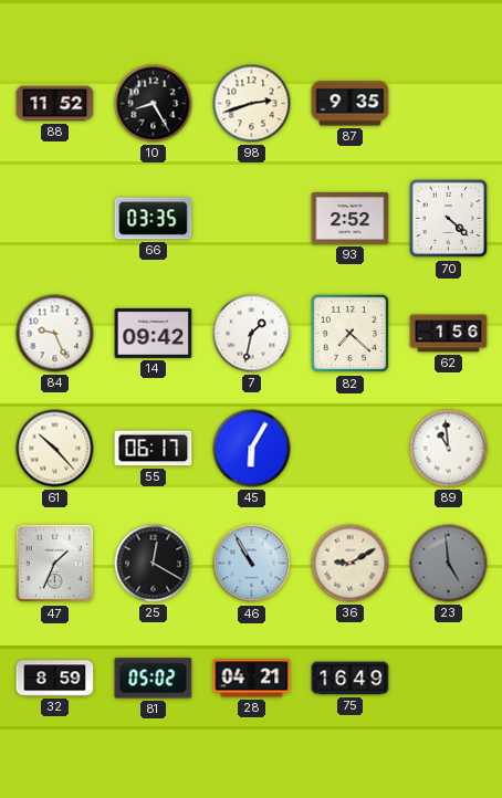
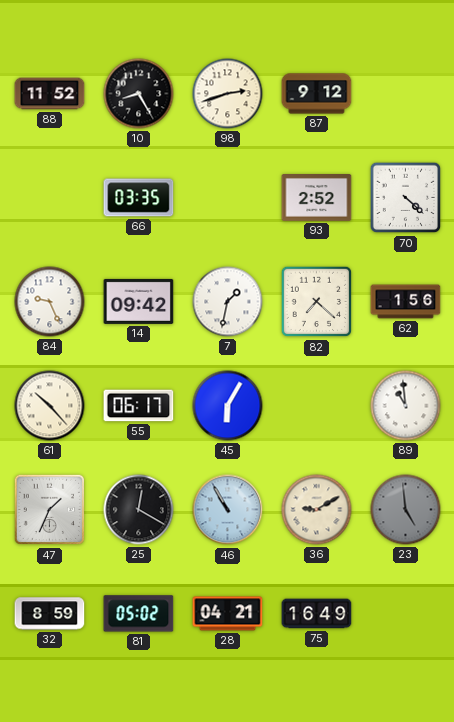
87: 9:35 -> 9:12
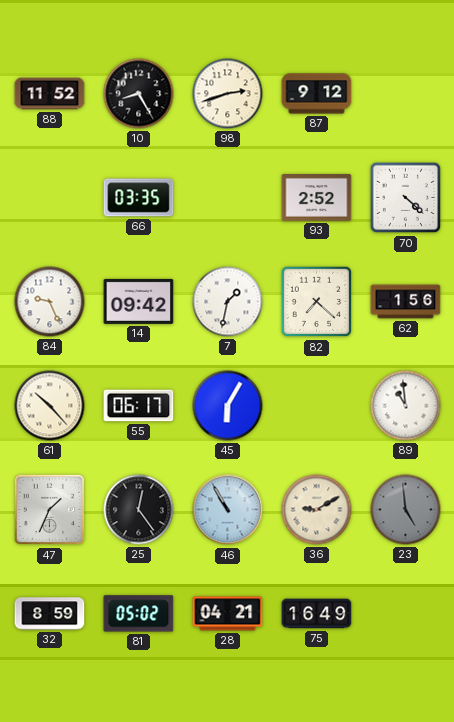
25: 12:20 -> 12:24
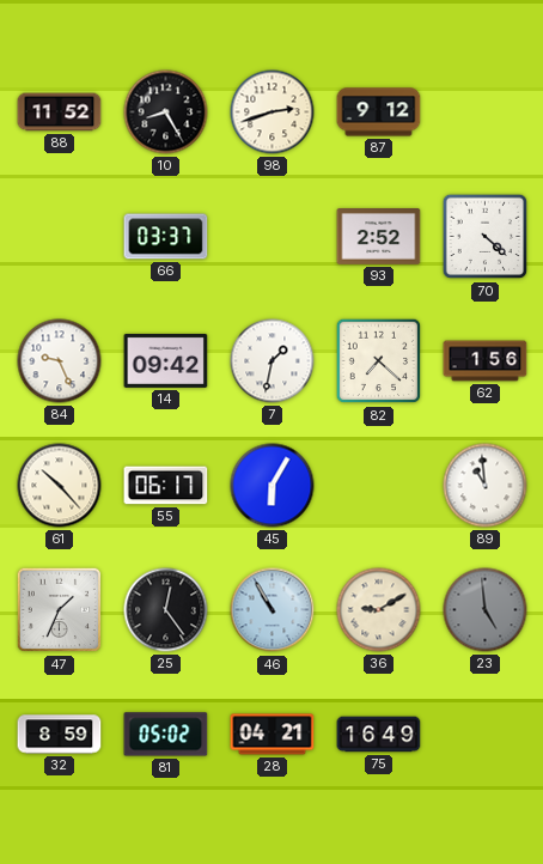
66: 03:35 -> 03:37
